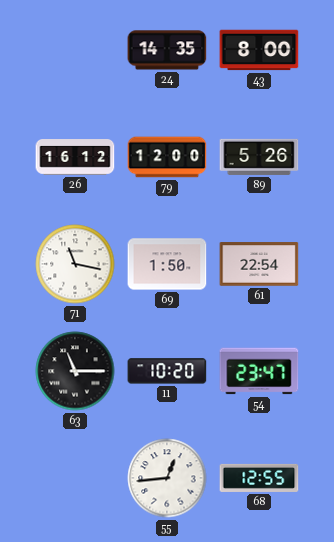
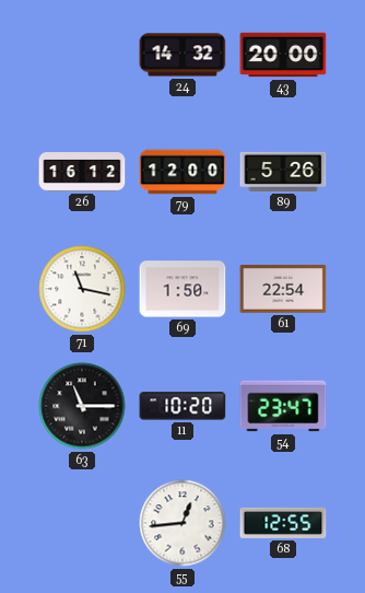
24: 14:35 -> 14:32
43: 8:00 -> 20:00
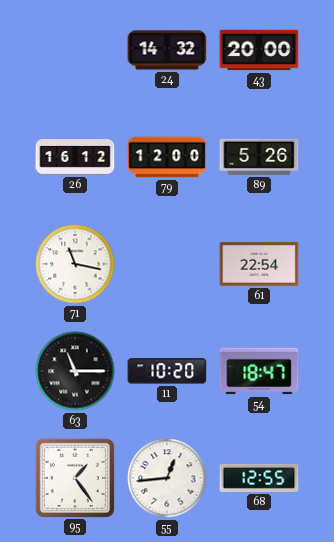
69: 1:50 -> none
54: 23:47 -> 18:47
95: none -> 1:24
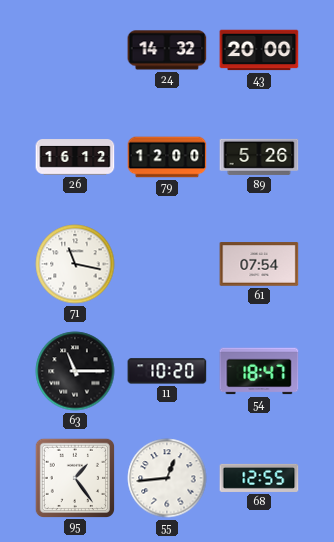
61: 22:54 -> 07:54
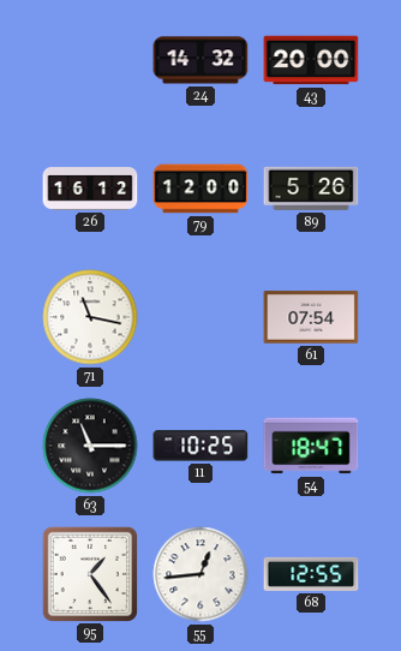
11: 10:20 -> 10:25
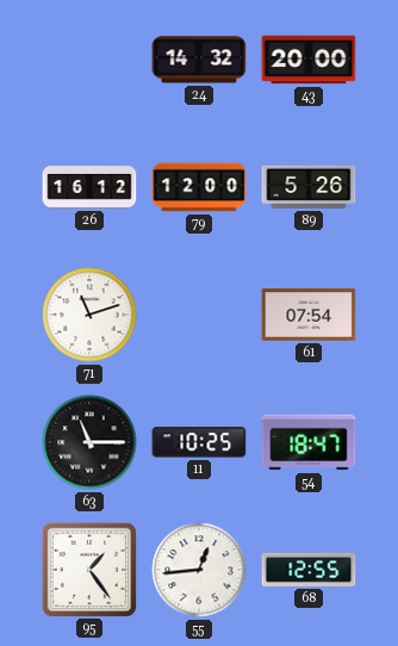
71: 11:17 -> 11:12
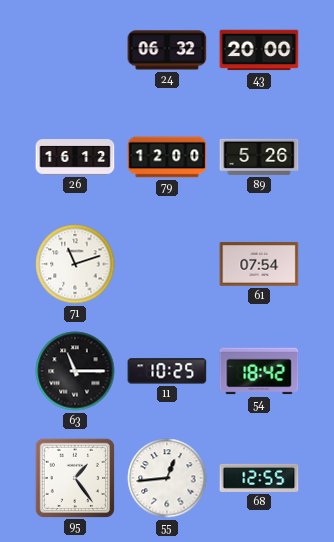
24: 14:32 -> 06:32
54: 18:47 -> 18:42
